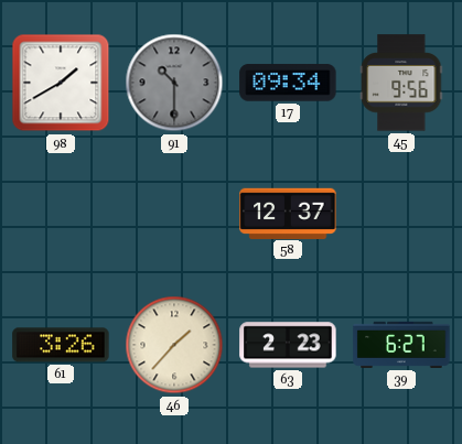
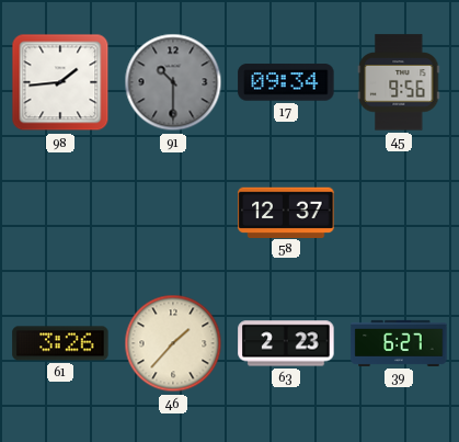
98: 1:40 -> 1:44
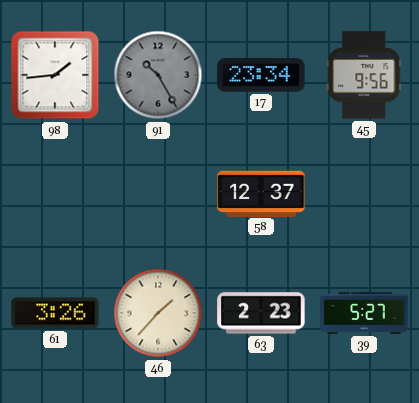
91: 10:30 -> 10:25
17: 09:34 -> 23:34
39: 6:27 -> 5:27
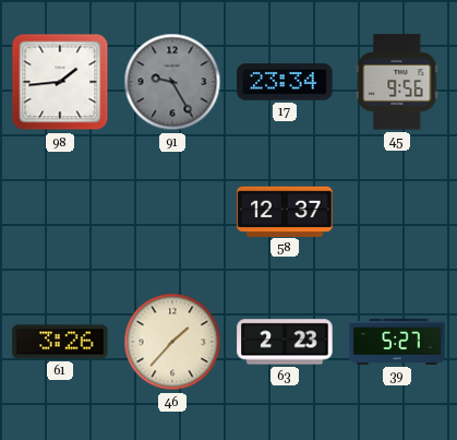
91: 10:25 -> 9:25
